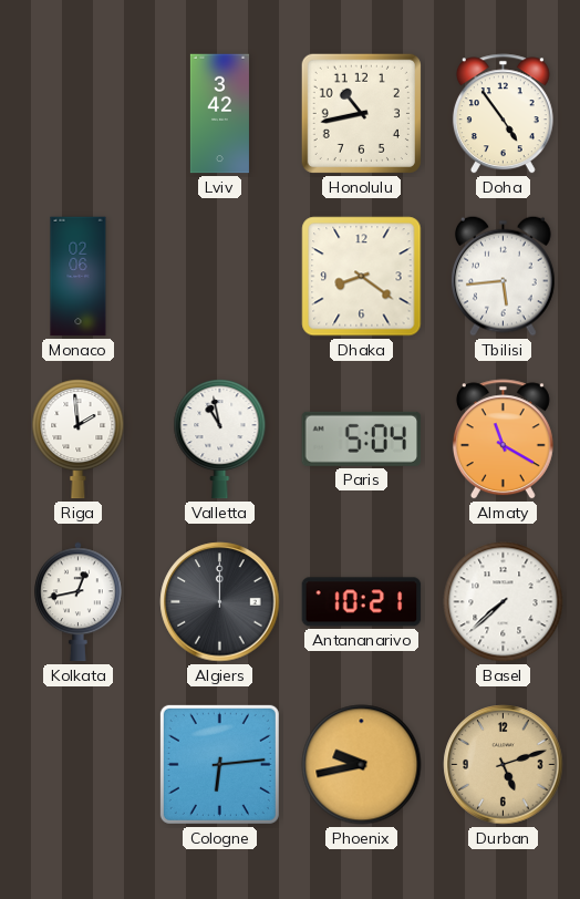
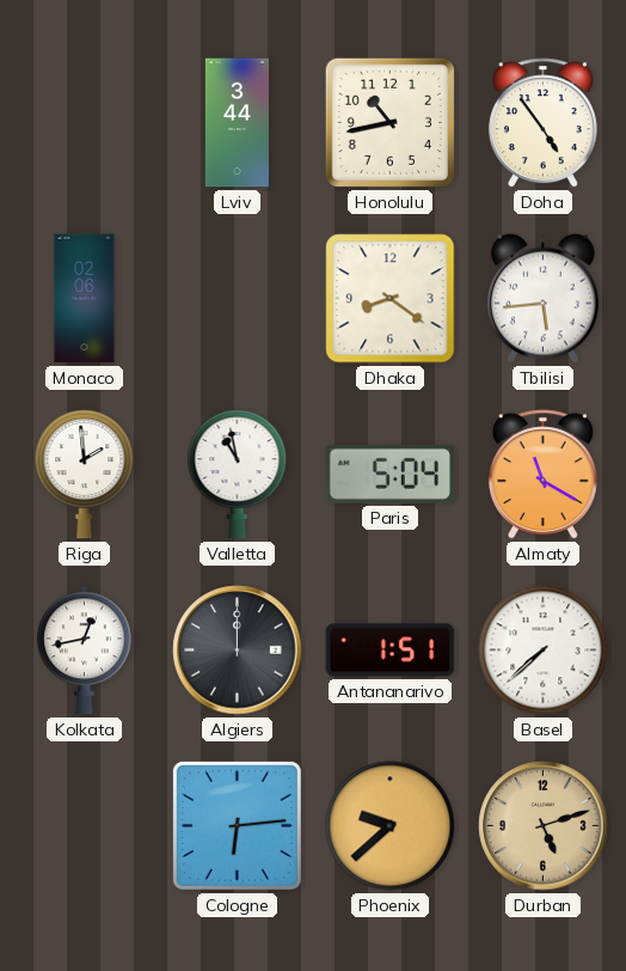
Lviv: 3:42 -> 3:44
Antananarivo: 10:21 -> 1:51
Phoenix: 9:43 -> 9:38
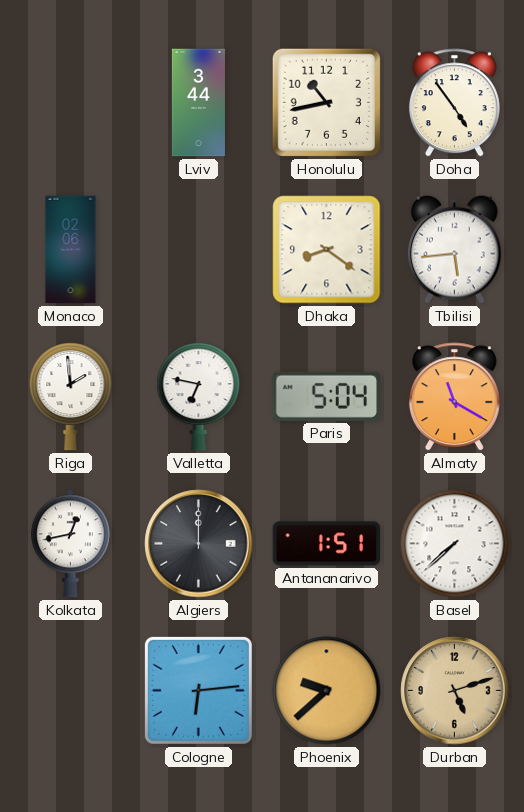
Valletta: 10:58 -> 6:47
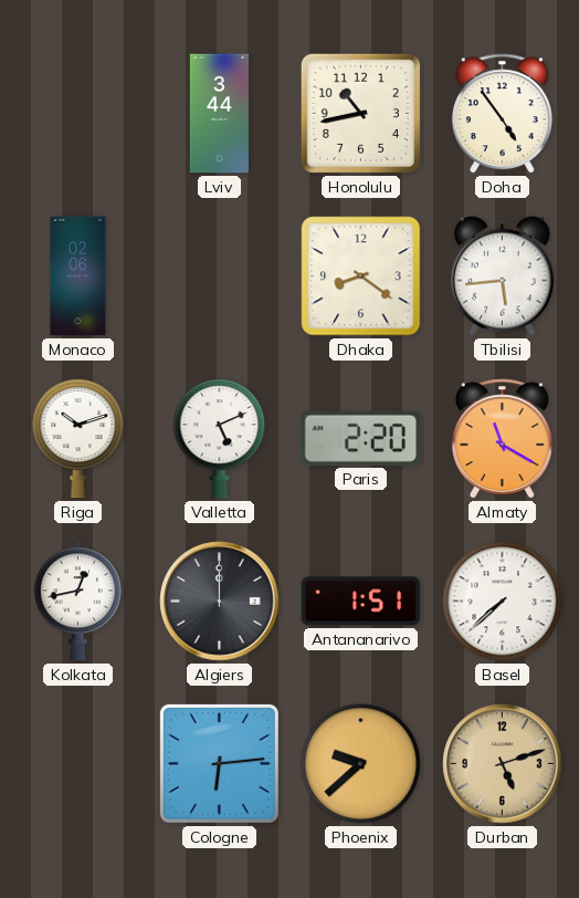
Riga: 1:59 -> 10:12
Valletta: 6:47 -> 5:11
Paris: 5:04 -> 2:20
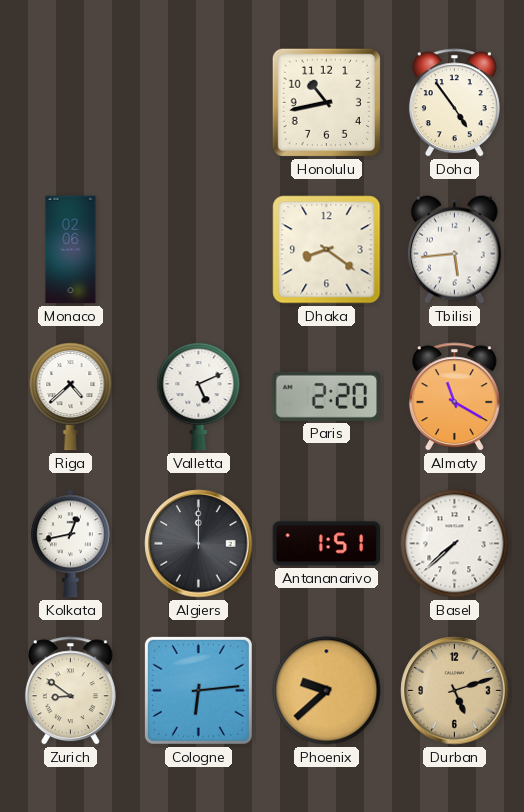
Lviv: 3:44 -> none
Riga: 10:12 -> 4:38
Zurich: none -> 8:51
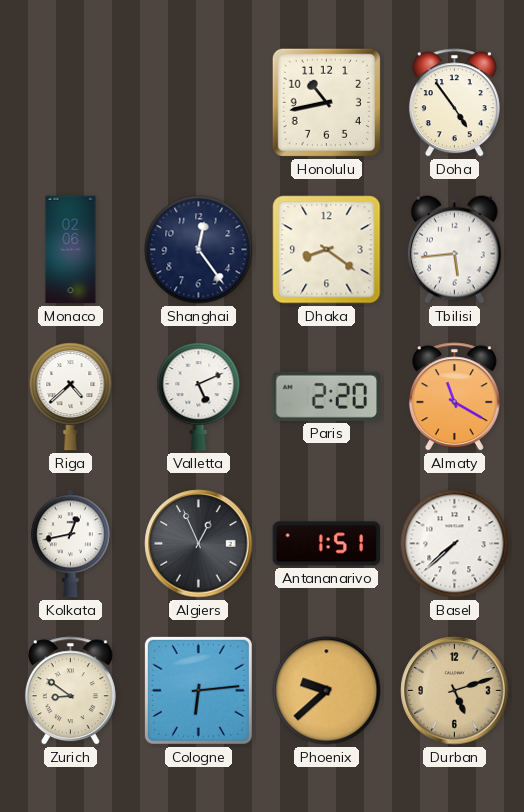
Shanghai: none -> 12:24
Algiers: 12:00 -> 12:56
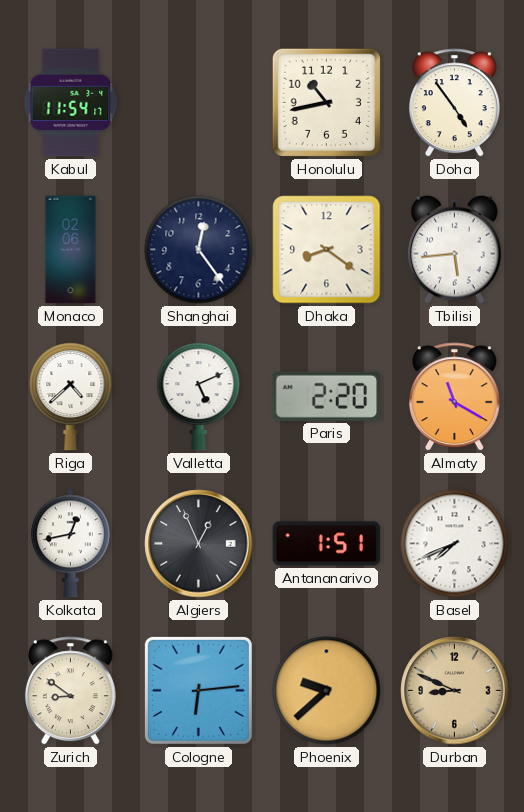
Kabul: none -> 11:54
Basel: 7:38 -> 7:41
Durban: 5:12 -> 8:49
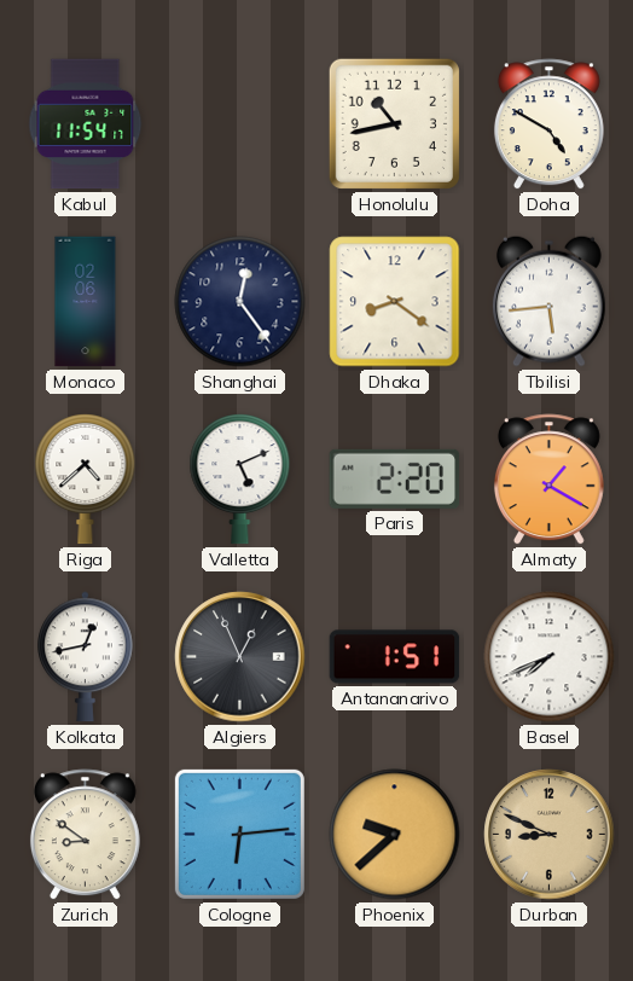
Doha: 4:54 -> 4:50
Almaty: 11:20 -> 1:20
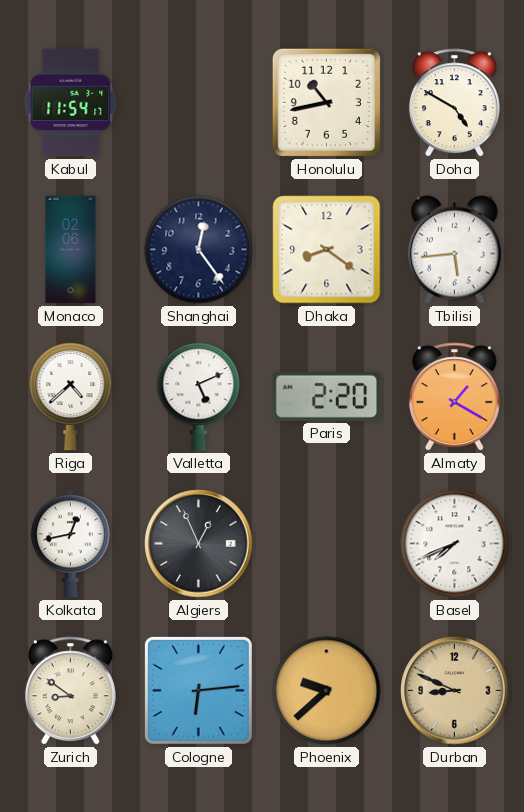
Antananarivo: 1:51 -> none
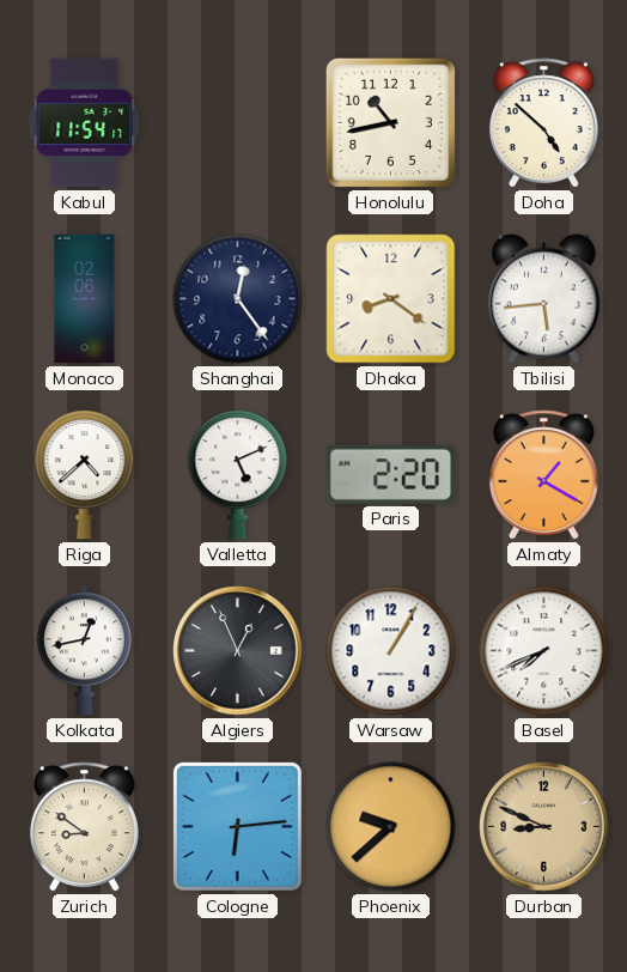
Doha: 4:50 -> 4:52
Warsaw: none -> 1:05
